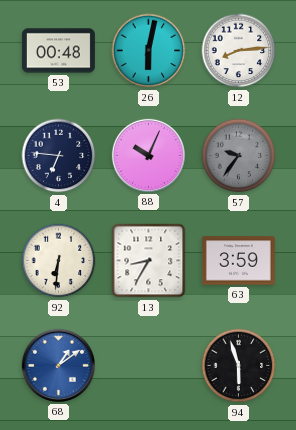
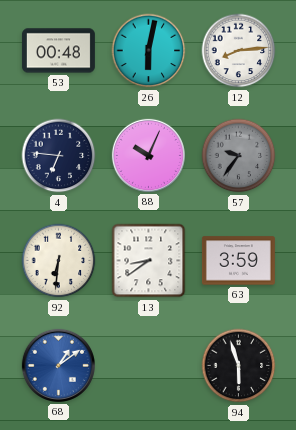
13: 8:35 -> 8:39
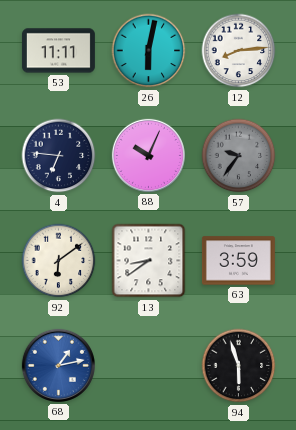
53: 00:48 -> 11:11
92: 6:31 -> 6:09
68: 1:09 -> 1:13
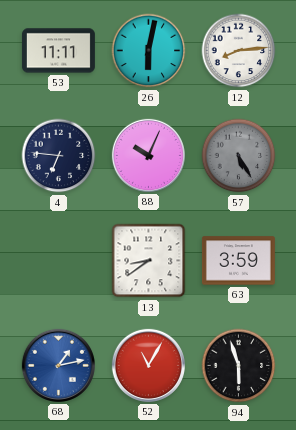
57: 9:36 -> 5:25
92: 6:09 -> none
52: none -> 11:05
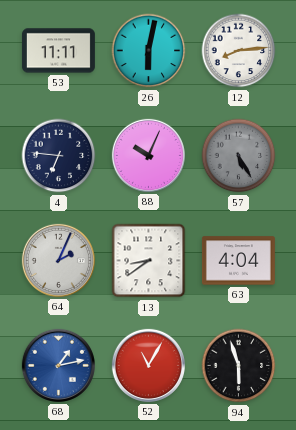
64: none -> 2:04
63: 3:59 -> 4:04
